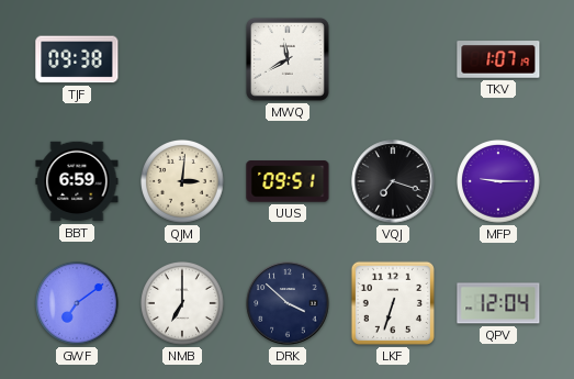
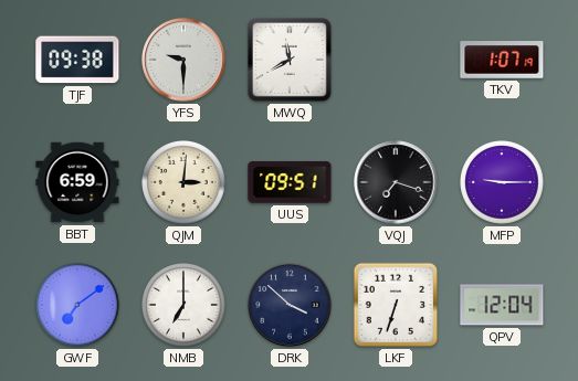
YFS: none -> 9:30
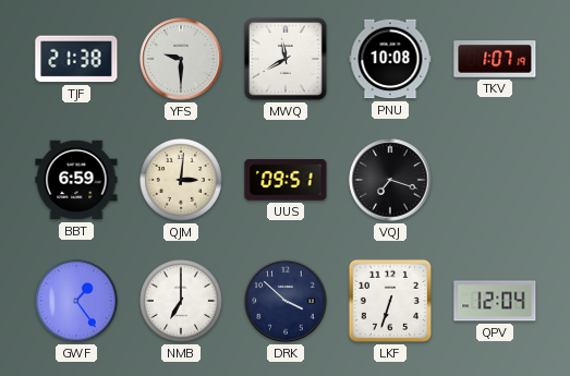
TJF: 09:38 -> 21:38
PNU: none -> 10:08
MFP: 9:15 -> none
GWF: 7:09 -> 1:24
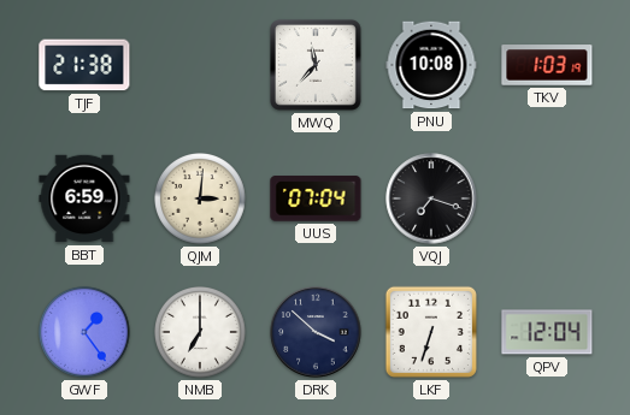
YFS: 9:30 -> none
MWQ: 11:40 -> 11:37
TKV: 1:07 -> 1:03
UUS: 09:51 -> 07:04
